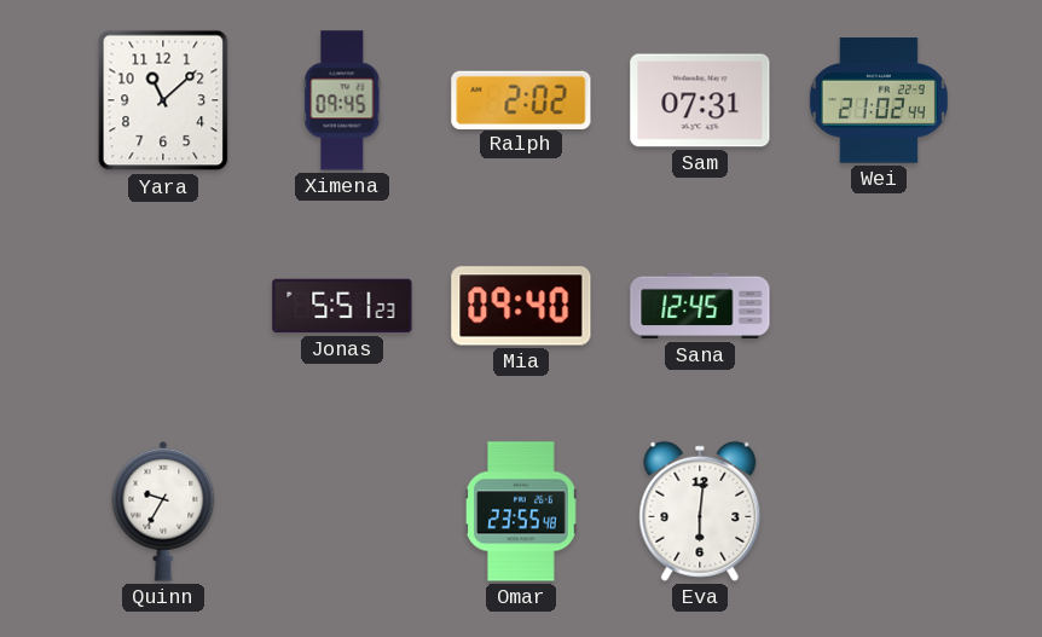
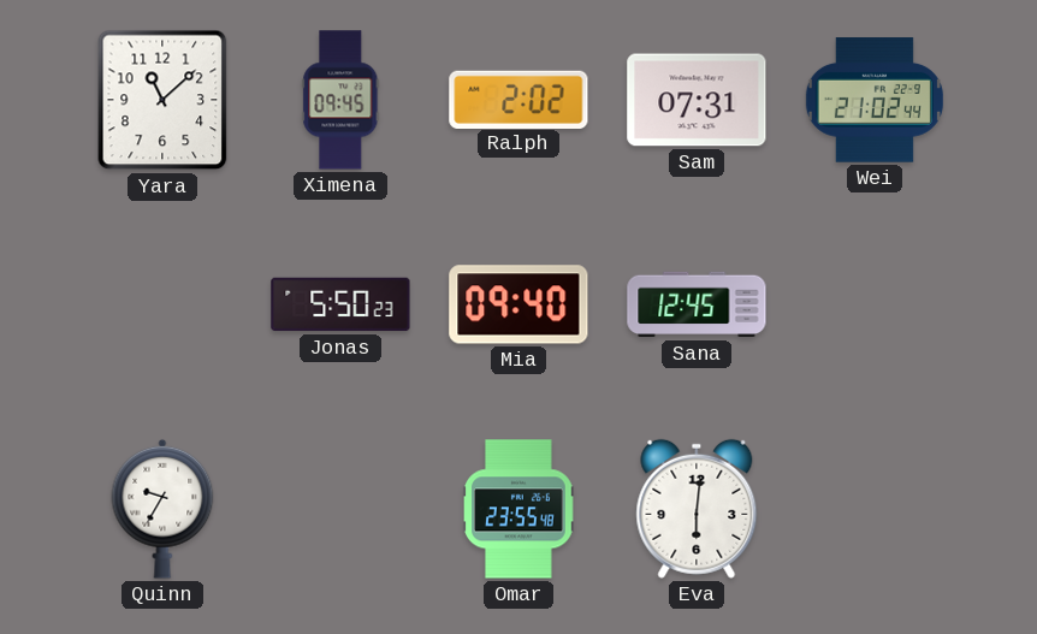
Jonas: 5:51 -> 5:50
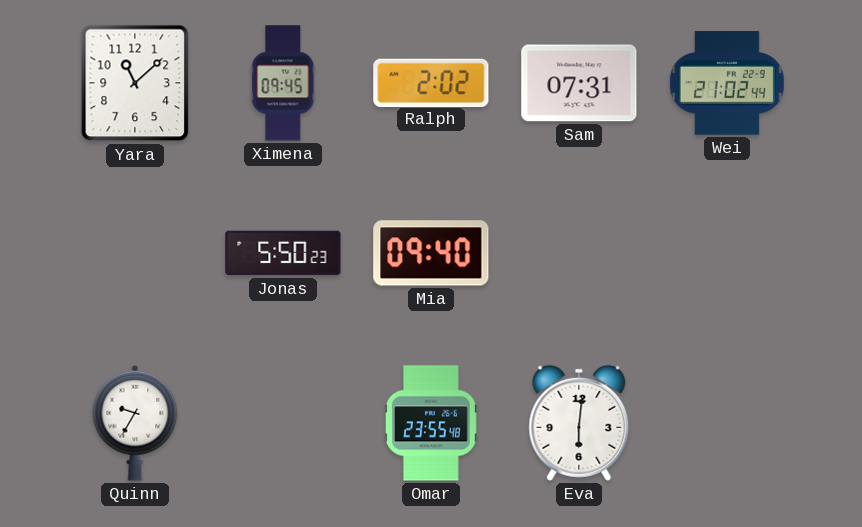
Sana: 12:45 -> none
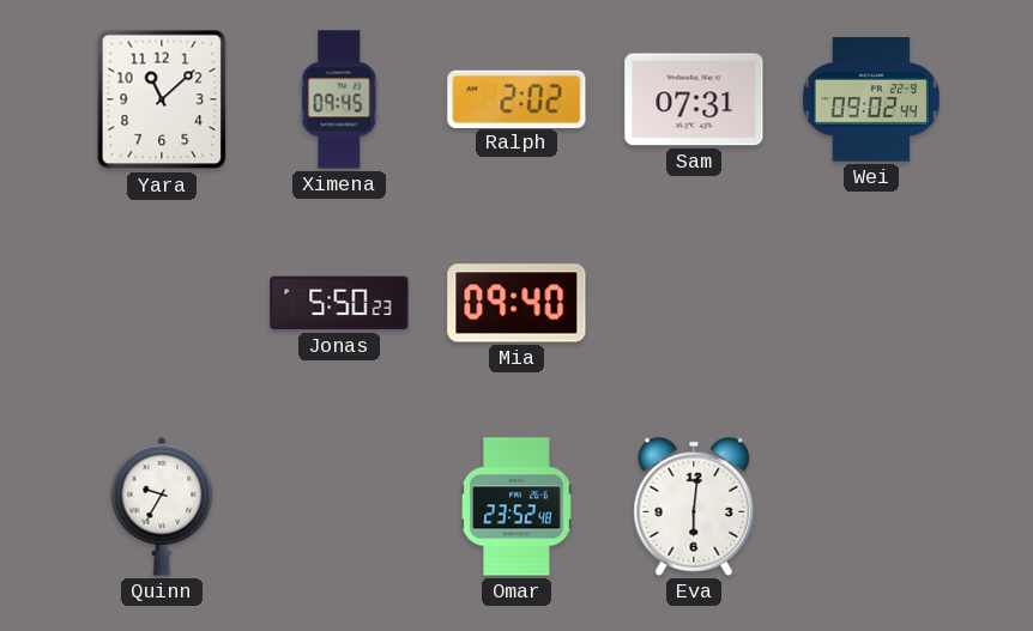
Wei: 21:02 -> 09:02
Omar: 23:55 -> 23:52
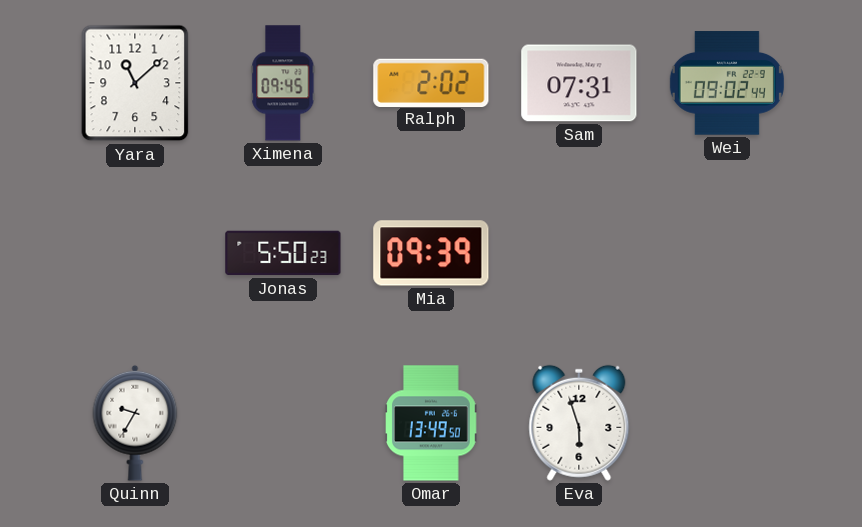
Mia: 09:40 -> 09:39
Omar: 23:52 -> 13:49
Eva: 6:01 -> 5:57
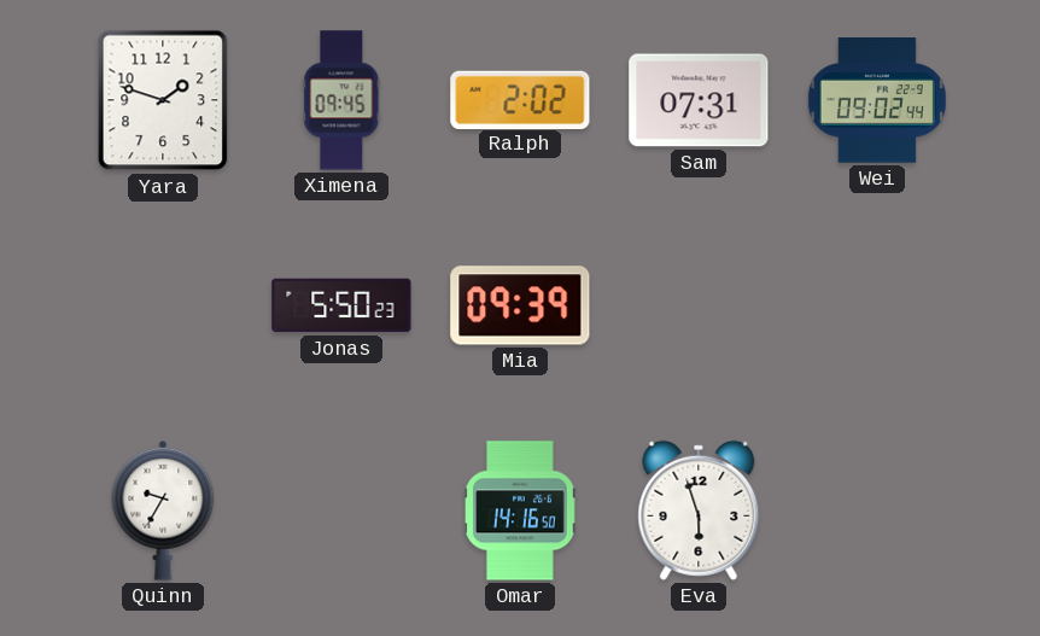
Yara: 11:08 -> 1:48
Omar: 13:49 -> 14:16
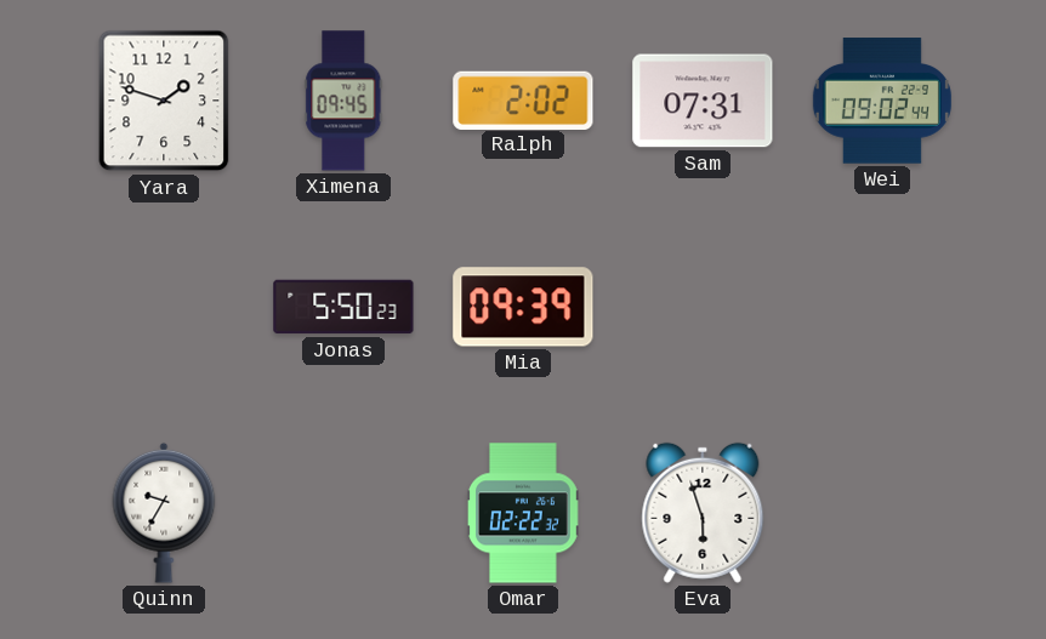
Omar: 14:16 -> 02:22
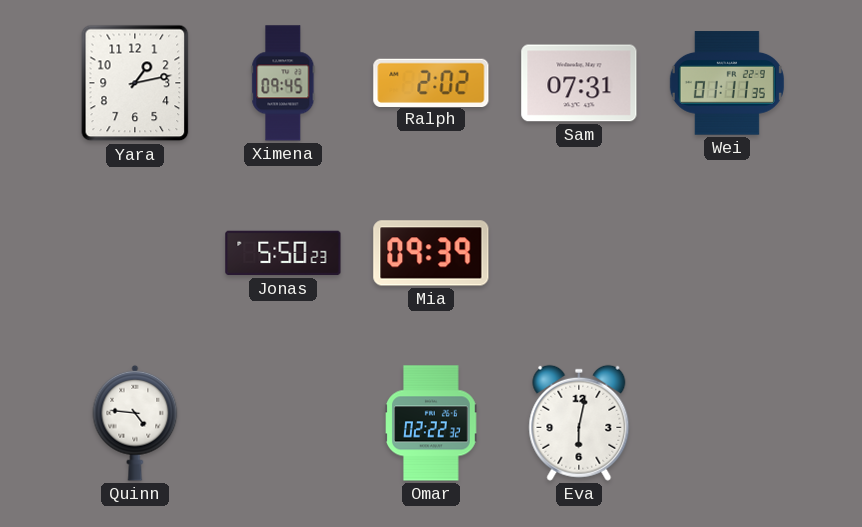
Yara: 1:48 -> 1:13
Wei: 09:02 -> 01:11
Quinn: 9:35 -> 4:46
Eva: 5:57 -> 6:02
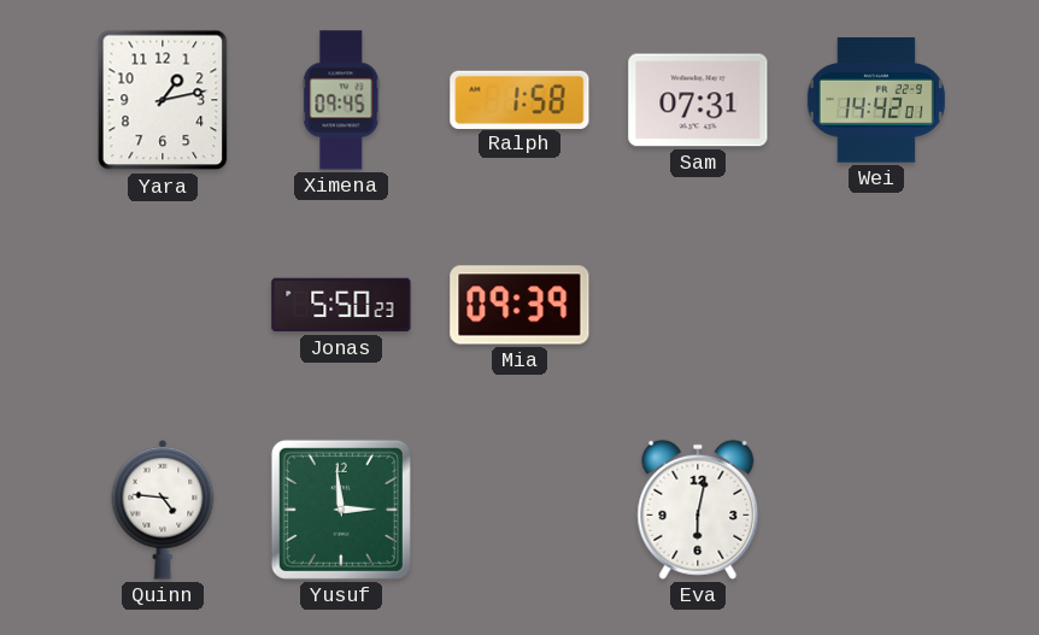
Ralph: 2:02 -> 1:58
Wei: 01:11 -> 14:42
Yusuf: none -> 2:59
Omar: 02:22 -> none
